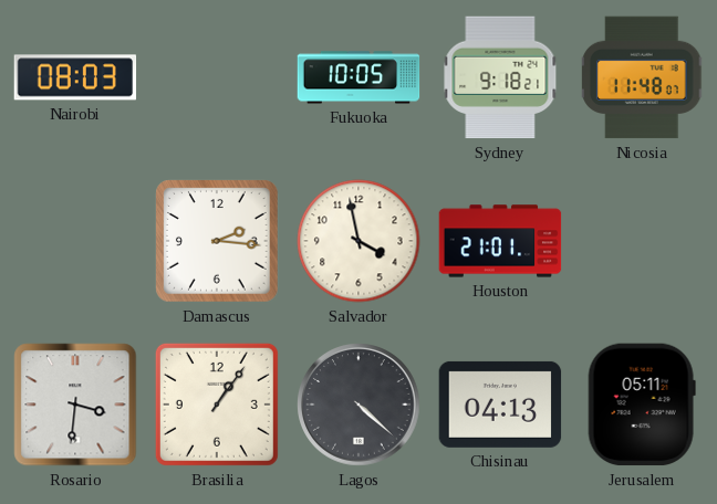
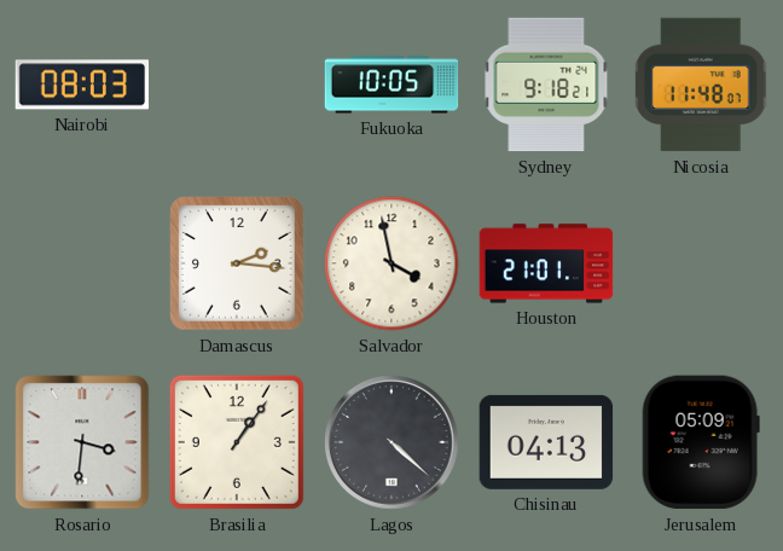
Jerusalem: 05:11 -> 05:09
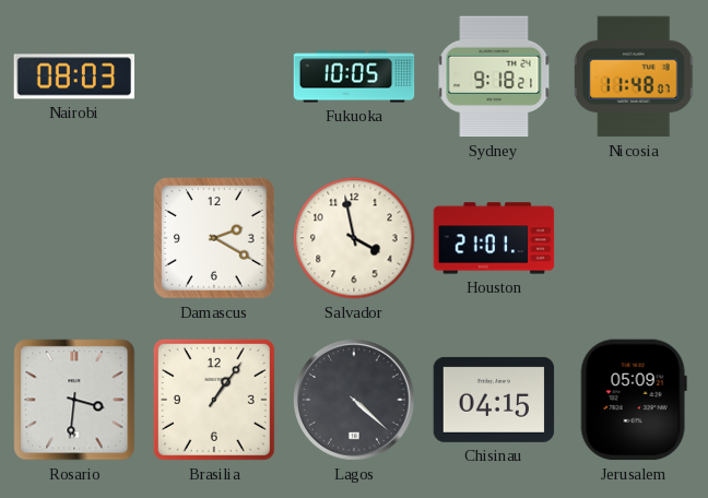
Damascus: 2:16 -> 2:20
Chisinau: 04:13 -> 04:15
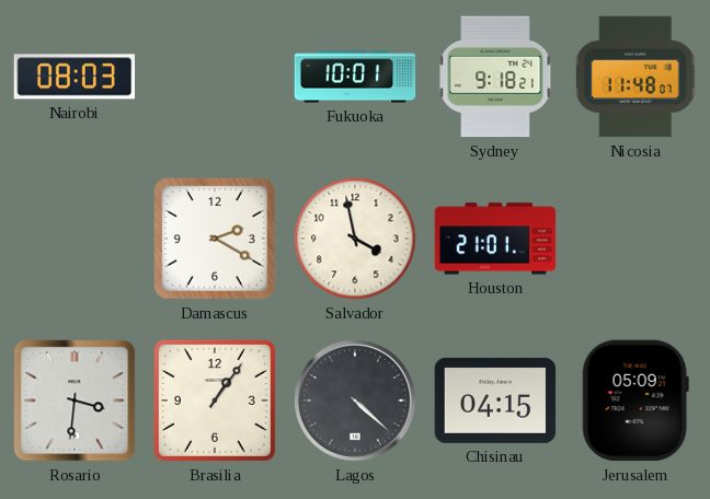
Fukuoka: 10:05 -> 10:01
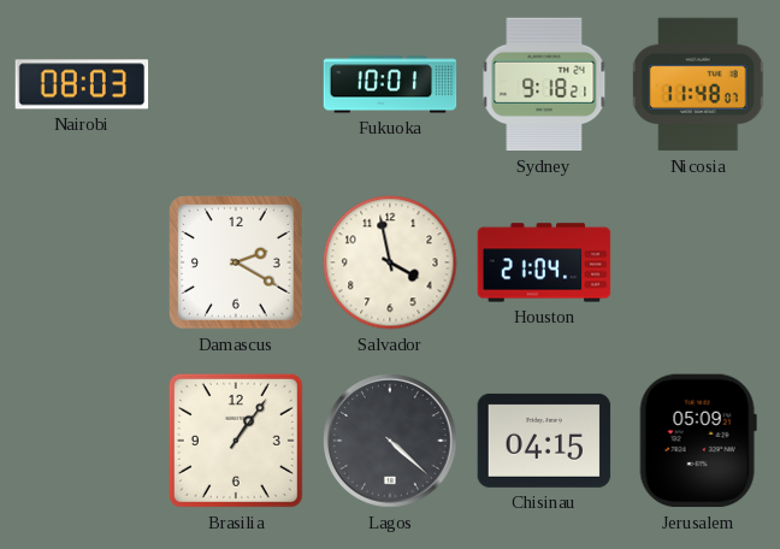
Houston: 21:01 -> 21:04
Rosario: 3:31 -> none
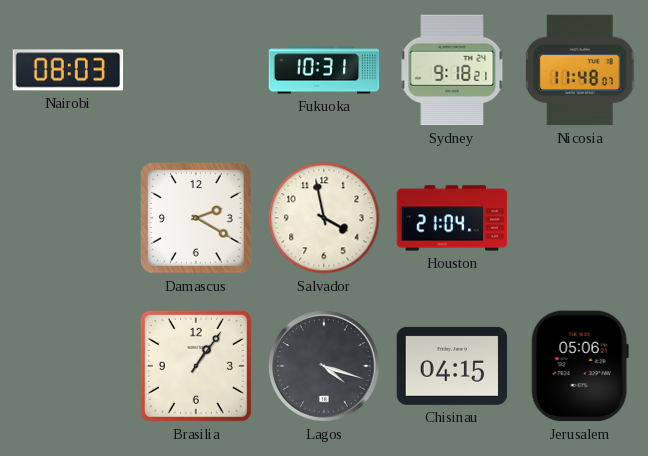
Fukuoka: 10:01 -> 10:31
Lagos: 4:22 -> 4:18
Jerusalem: 05:09 -> 05:06
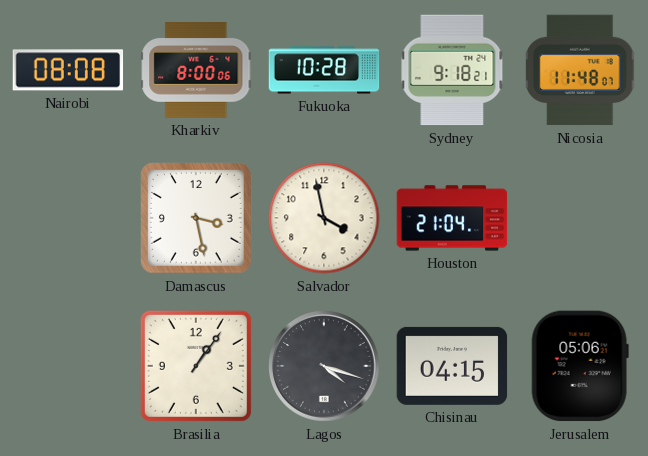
Nairobi: 08:03 -> 08:08
Kharkiv: none -> 8:00
Fukuoka: 10:31 -> 10:28
Damascus: 2:20 -> 3:28
